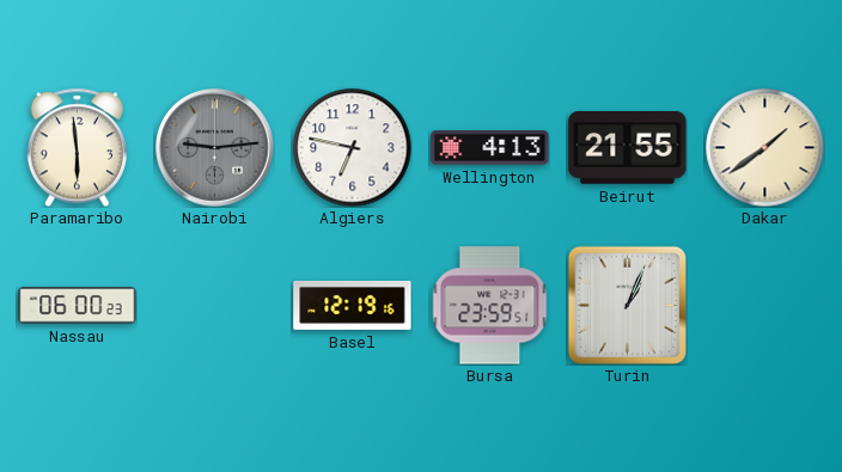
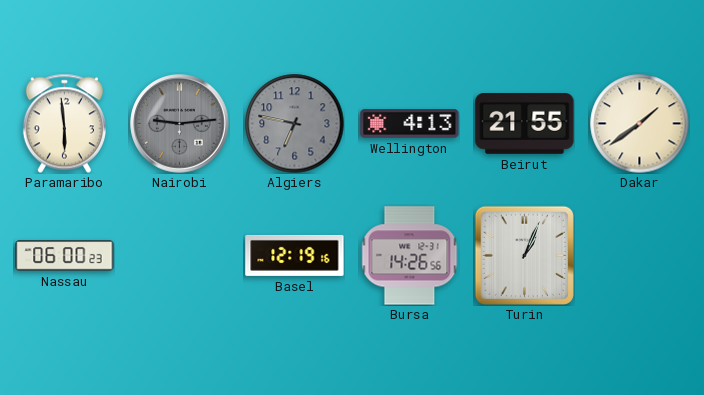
Algiers dial: white -> grey
Bursa: 23:59 -> 14:26
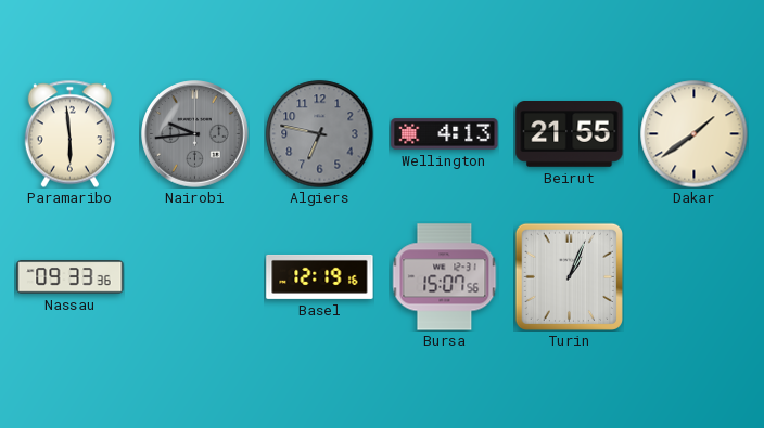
Nairobi: 9:14 -> 9:44
Nassau: 06:00 -> 09:33
Bursa: 14:26 -> 15:07
